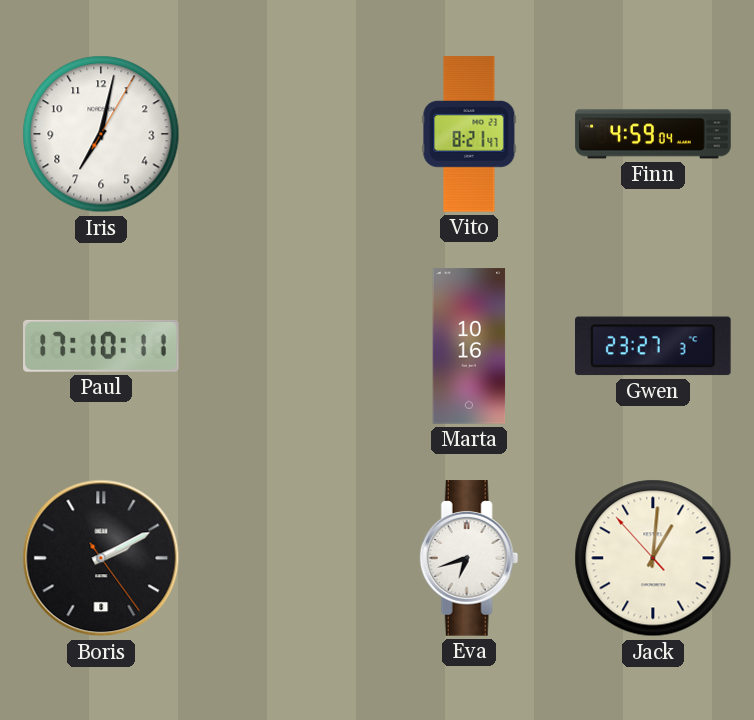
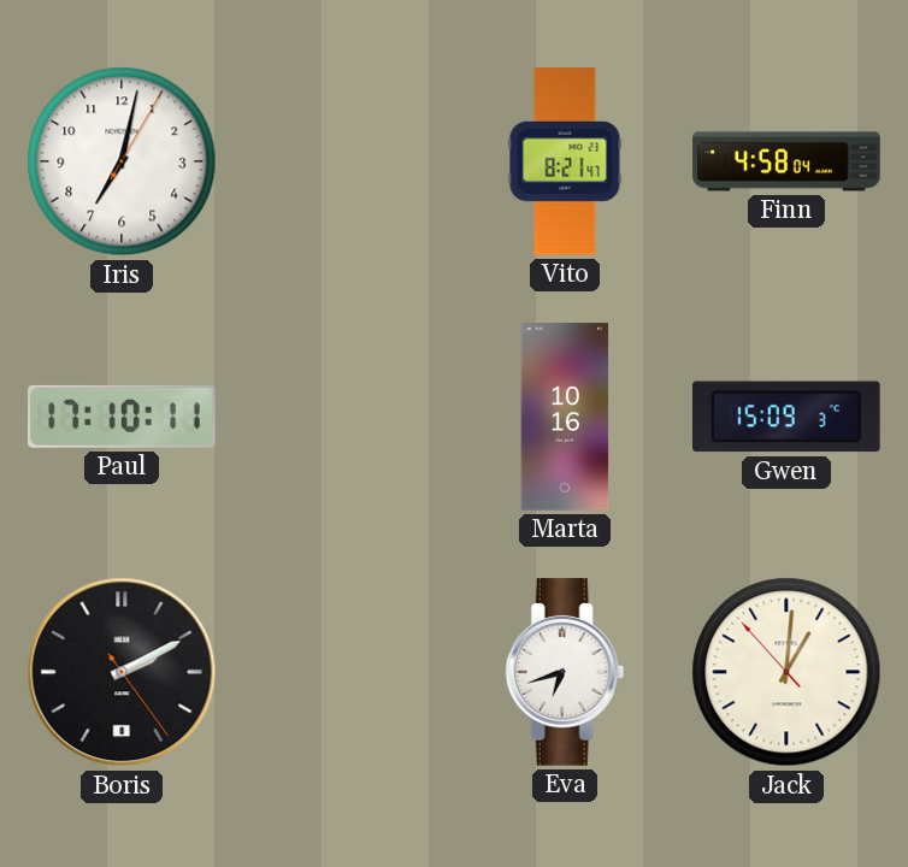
Finn: 4:59 -> 4:58
Gwen: 23:27 -> 15:09
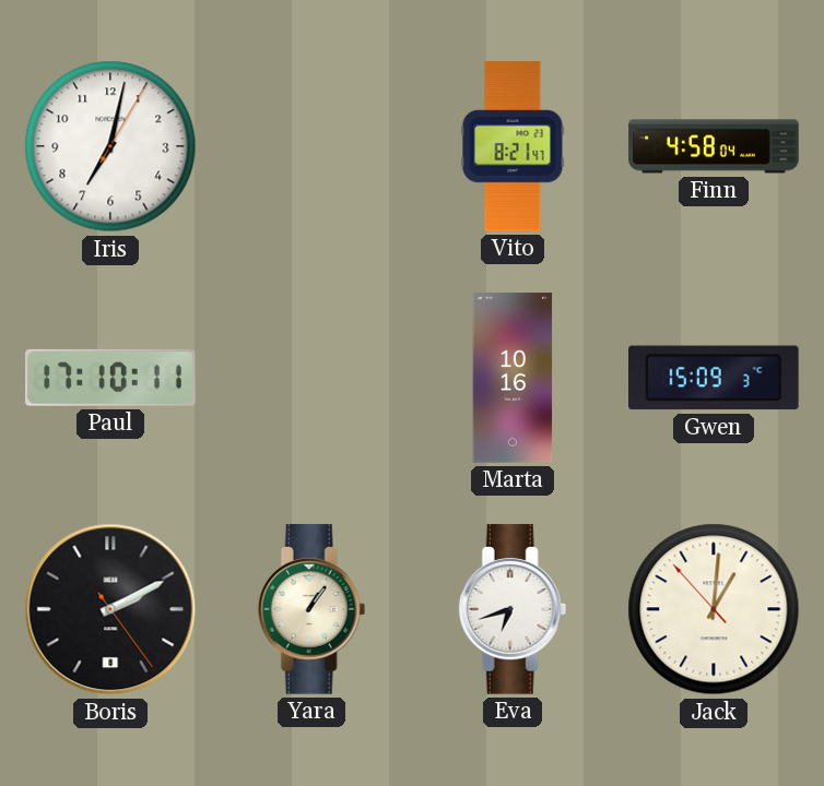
Yara: none -> 1:06
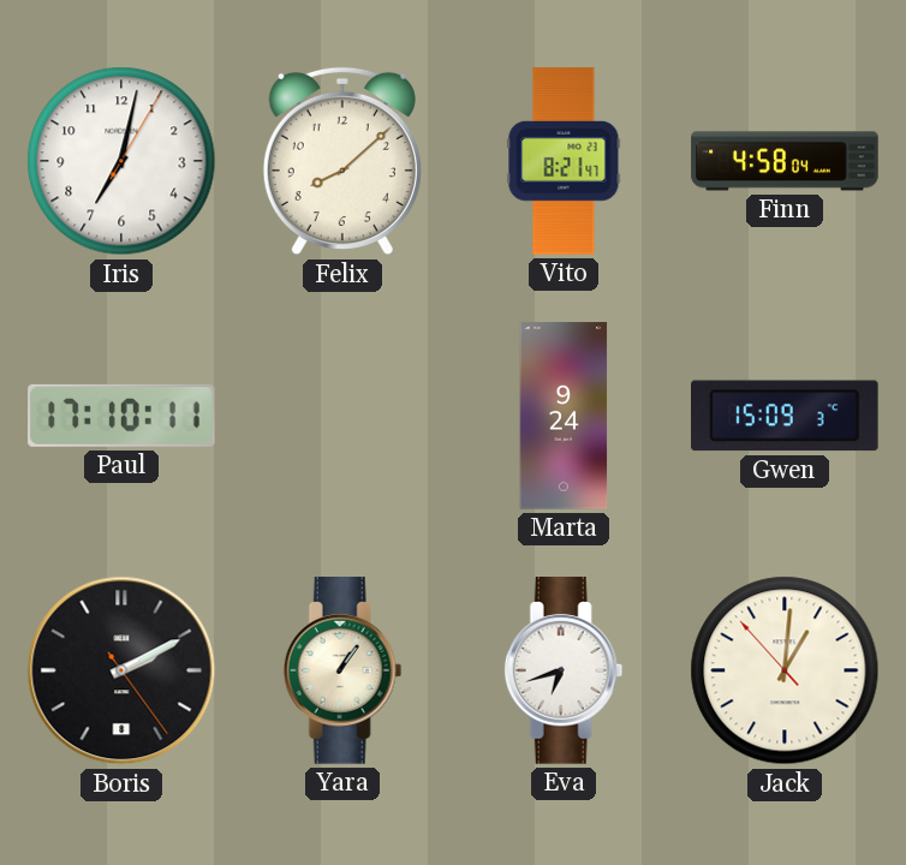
Felix: none -> 8:08
Marta: 10:16 -> 9:24
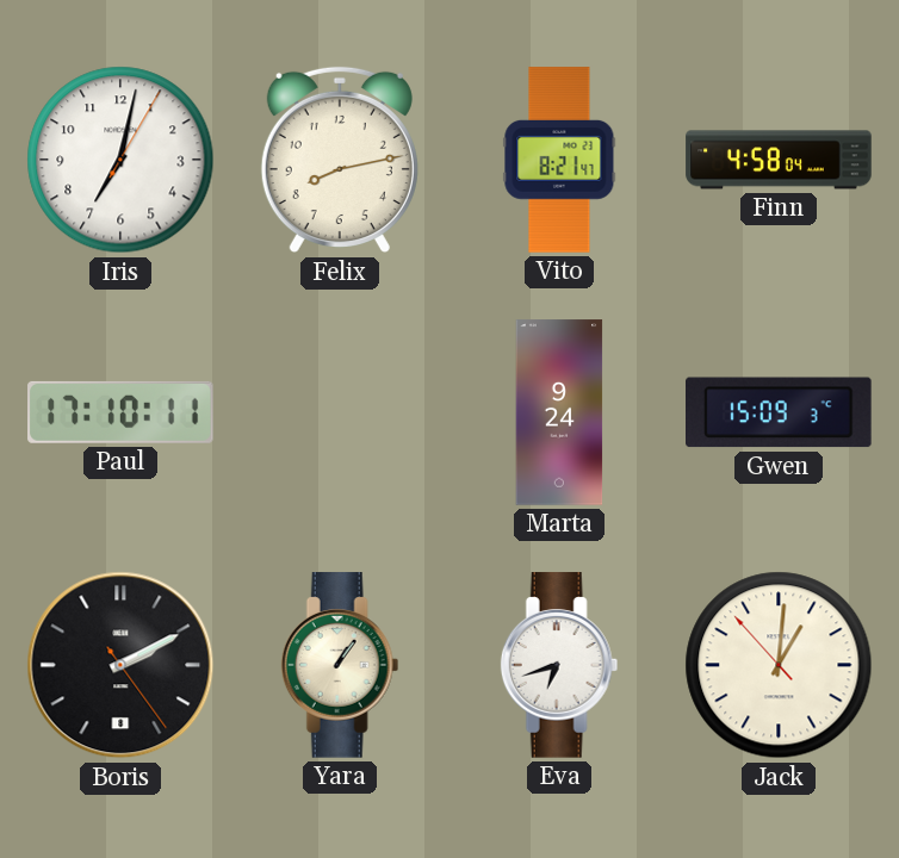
Felix: 8:08 -> 8:13
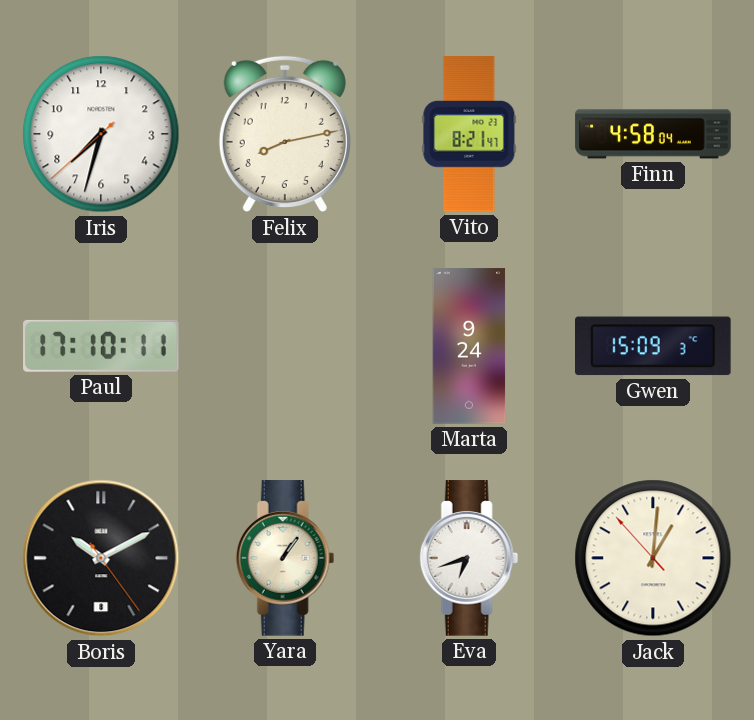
Iris: 7:02 -> 7:32
Boris: 2:10 -> 10:10
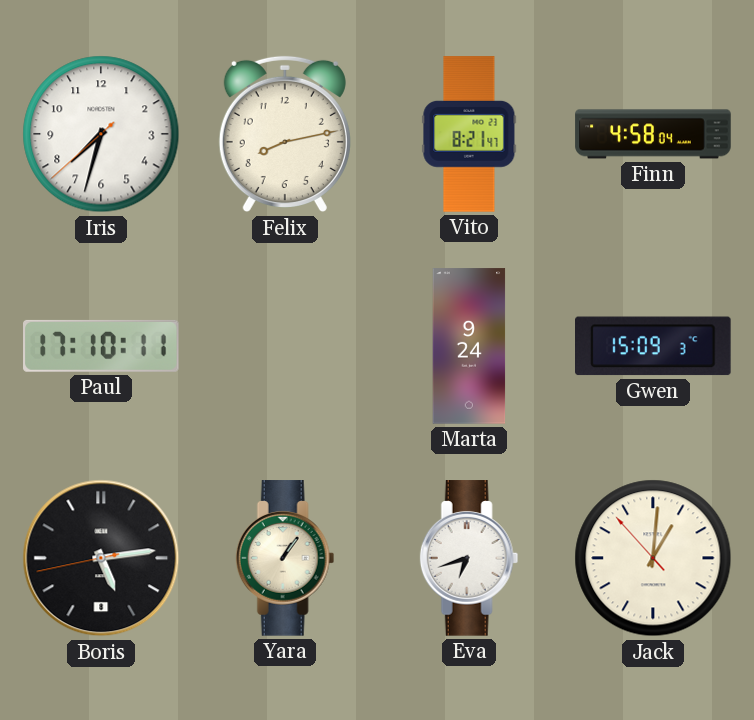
Boris: 10:10 -> 5:13
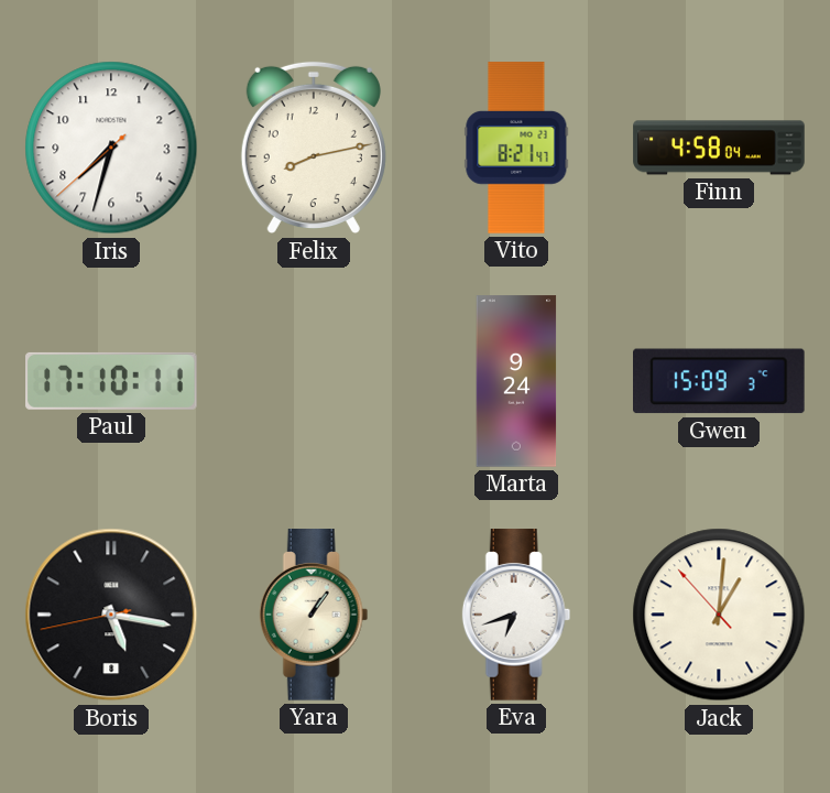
Boris: 5:13 -> 5:16
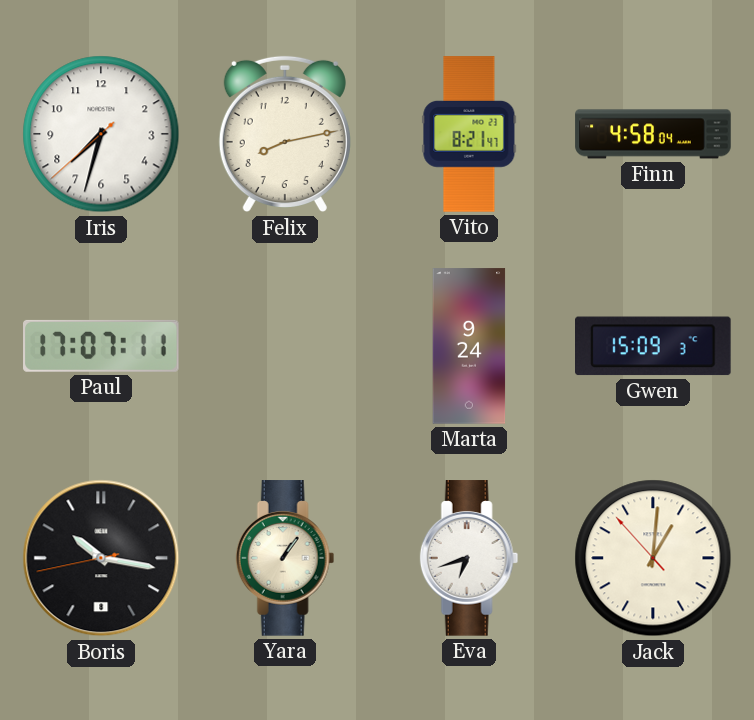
Paul: 17:10 -> 17:07
Boris: 5:16 -> 10:16
